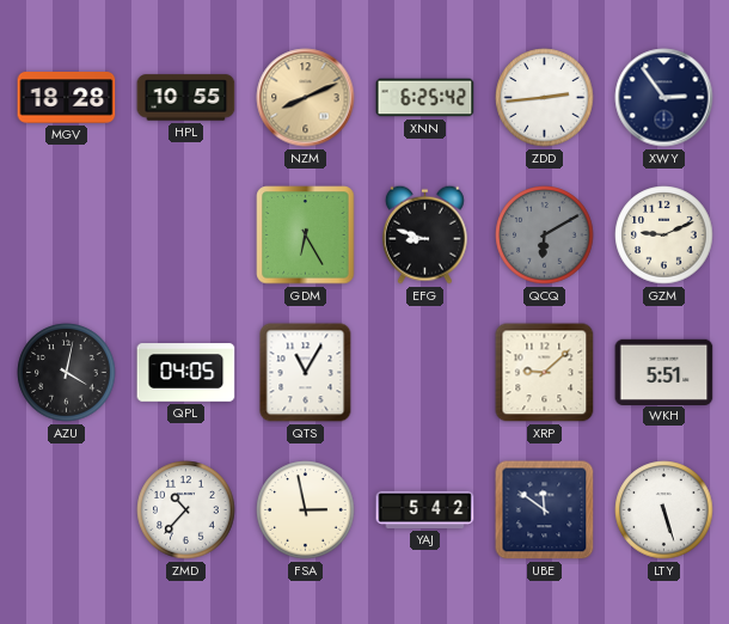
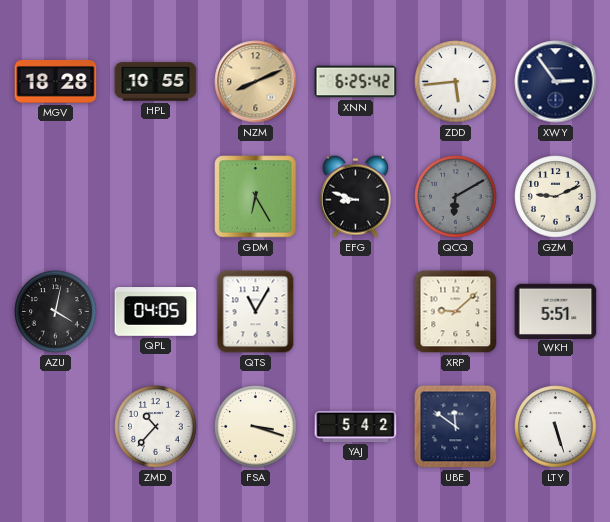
ZDD: 2:44 -> 5:44
FSA: 2:58 -> 3:18
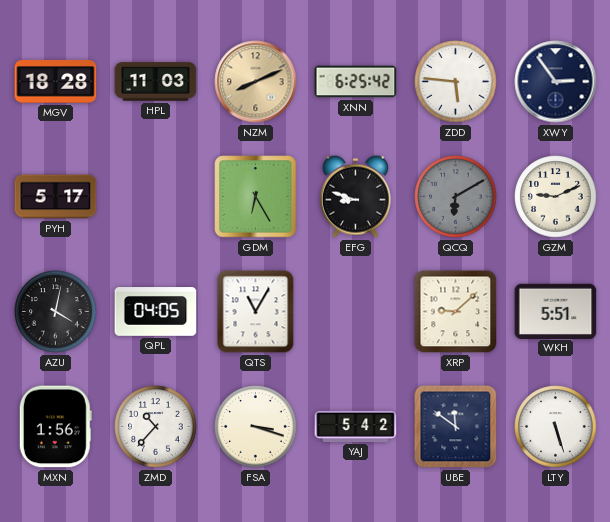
HPL: 10:55 -> 11:03
ZDD: 5:44 -> 5:46
PYH: none -> 5:17
MXN: none -> 1:56
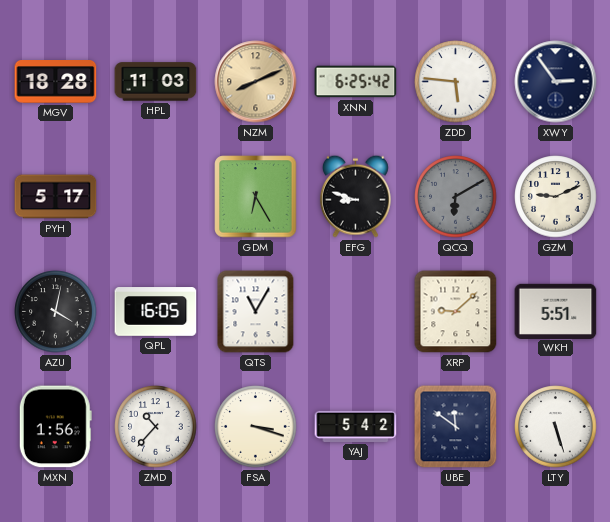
QPL: 04:05 -> 16:05
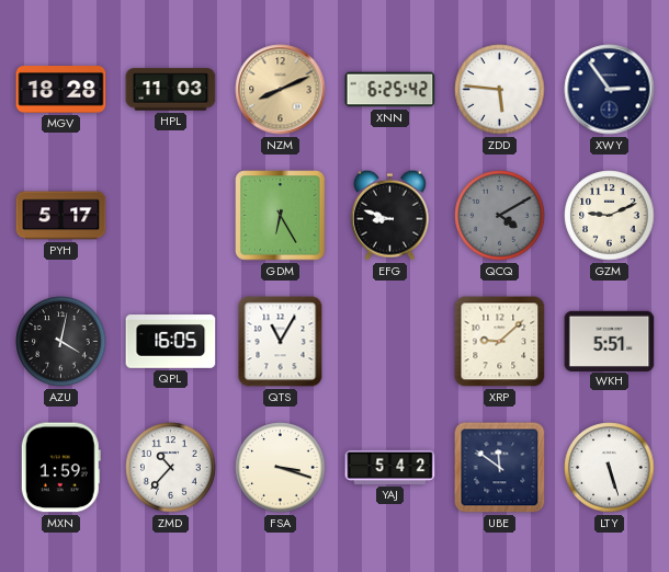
QCQ: 6:10 -> 4:10
MXN: 1:56 -> 1:59
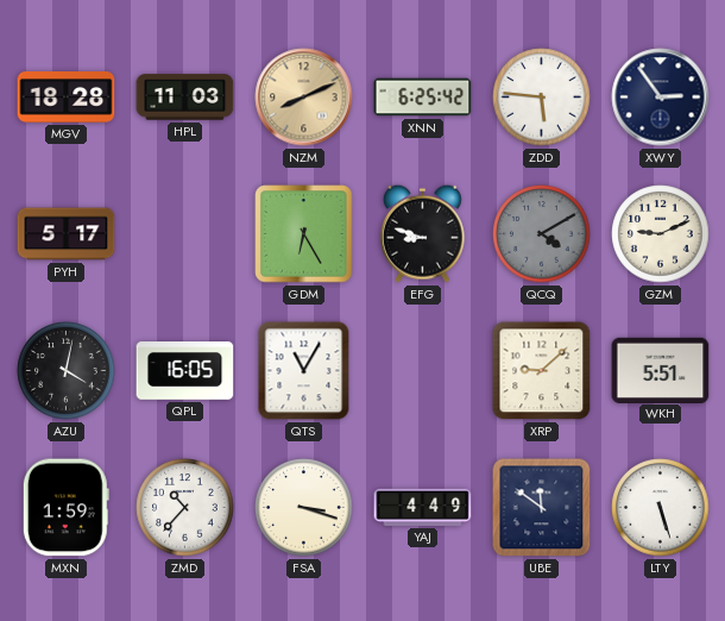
YAJ: 5:42 -> 4:49
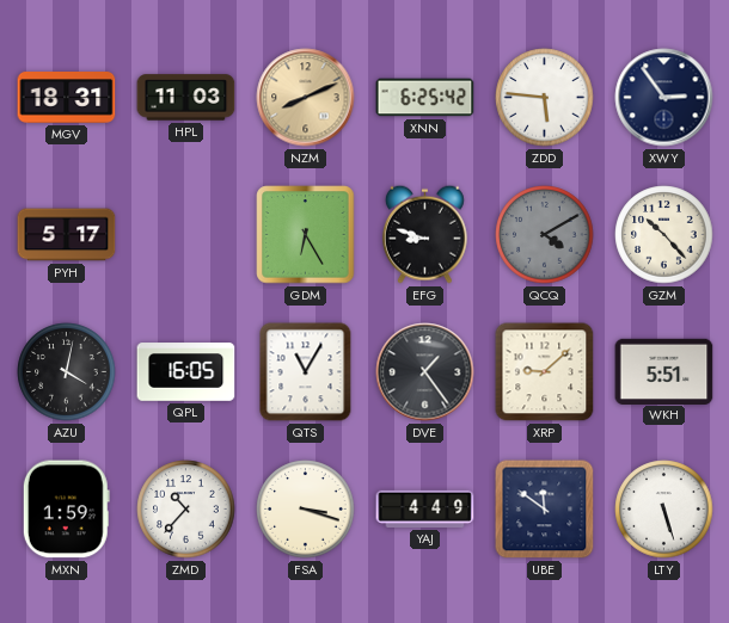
MGV: 18:28 -> 18:31
GZM: 9:11 -> 10:23
DVE: none -> 1:24
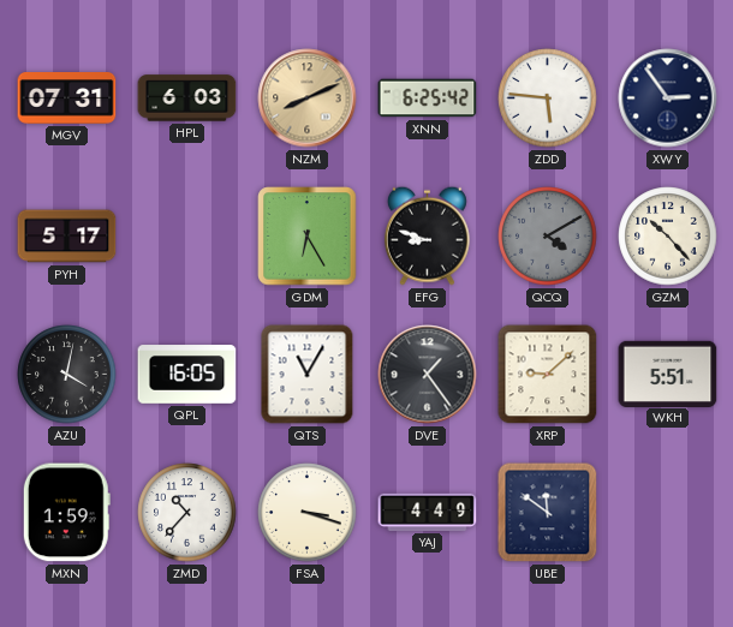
MGV: 18:31 -> 07:31
HPL: 11:03 -> 6:03
LTY: 5:27 -> none
